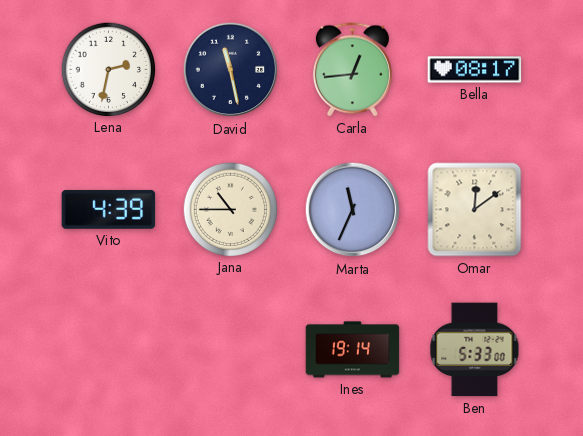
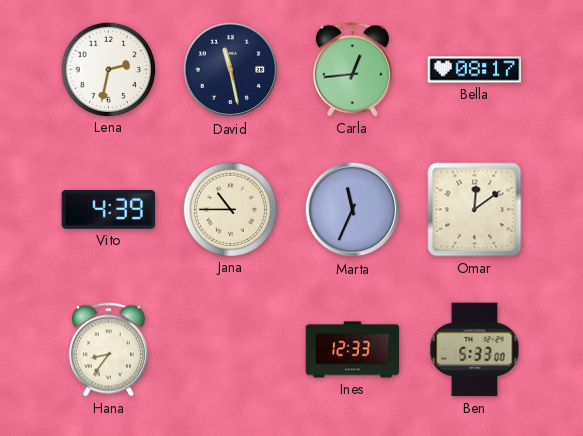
Hana: none -> 8:36
Ines: 19:14 -> 12:33
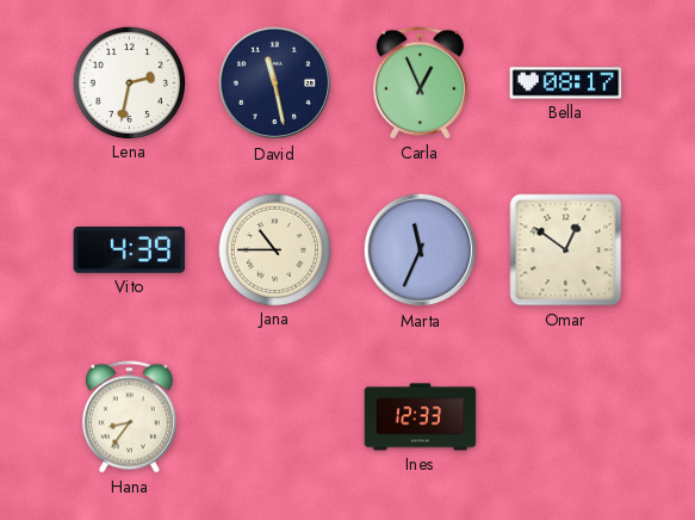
Carla: 12:44 -> 12:56
Omar: 12:09 -> 12:51
Ben: 5:33 -> none
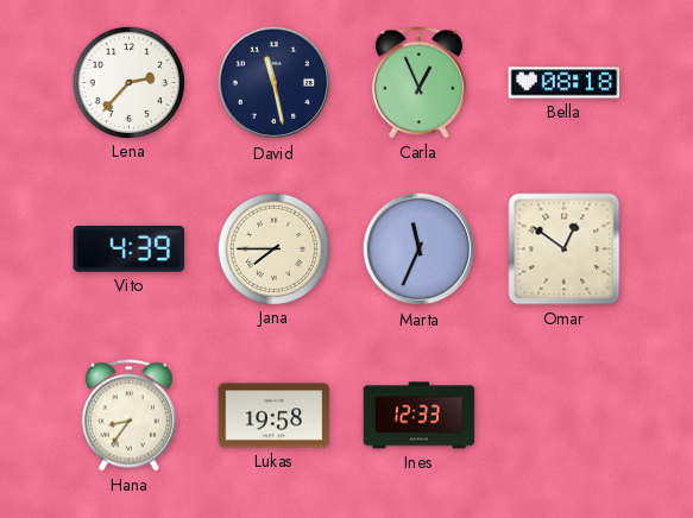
Lena: 2:32 -> 2:37
Bella: 08:17 -> 08:18
Jana: 10:45 -> 7:45
Lukas: none -> 19:58
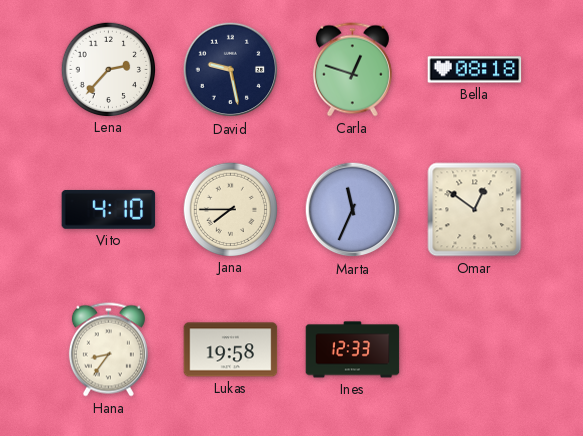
David: 11:28 -> 9:28
Carla: 12:56 -> 12:48
Vito: 4:39 -> 4:10
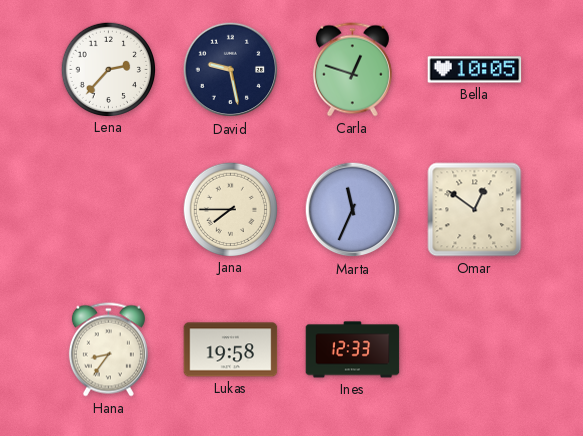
Bella: 08:18 -> 10:05
Vito: 4:10 -> none
